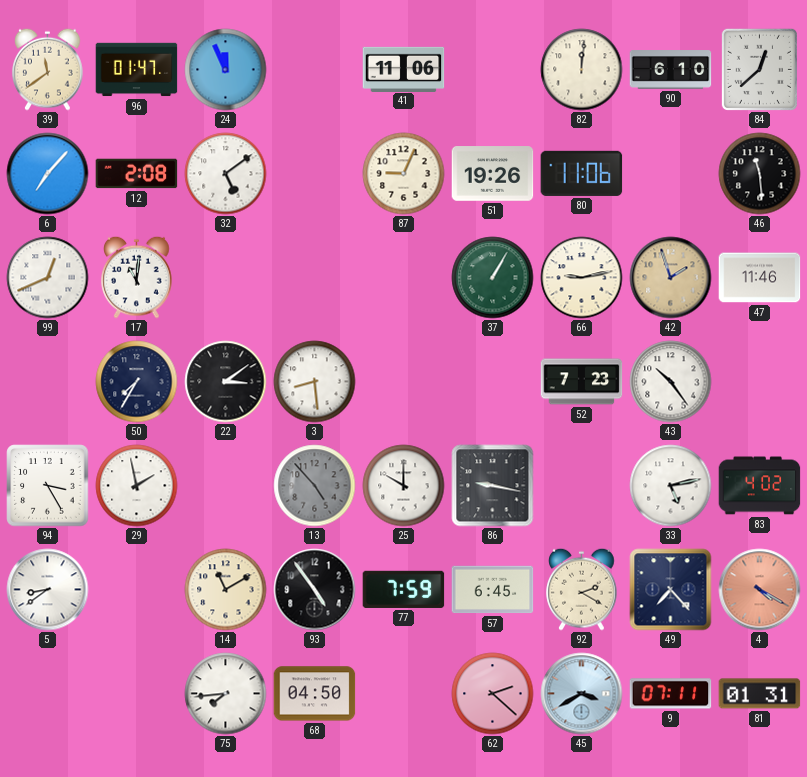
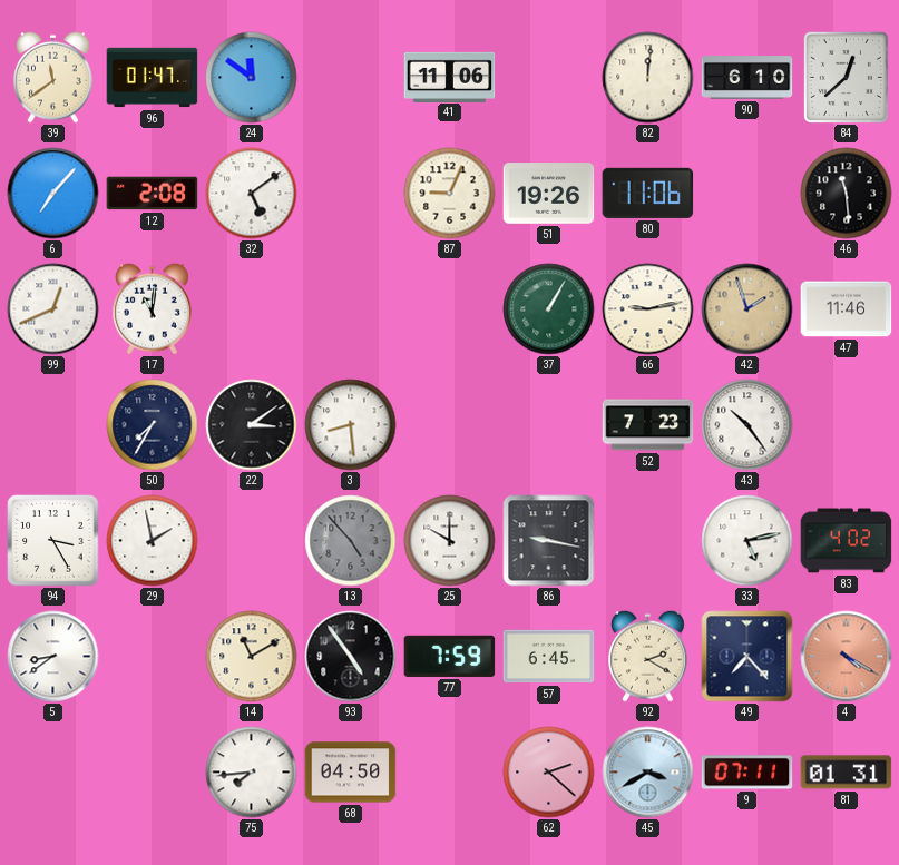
24: 11:56 -> 11:51
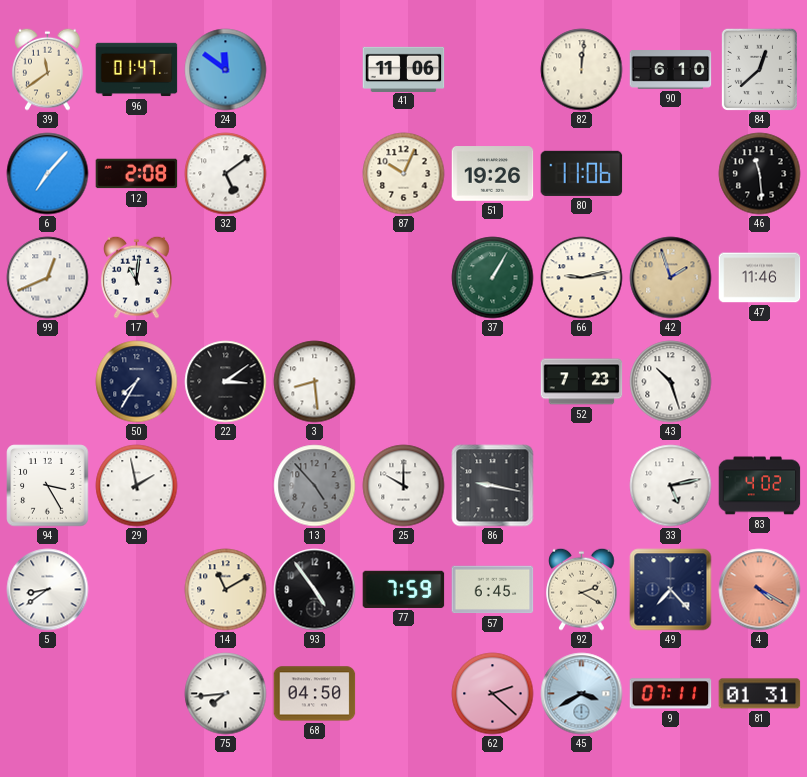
87: 9:04 -> 10:04
43: 10:24 -> 10:27
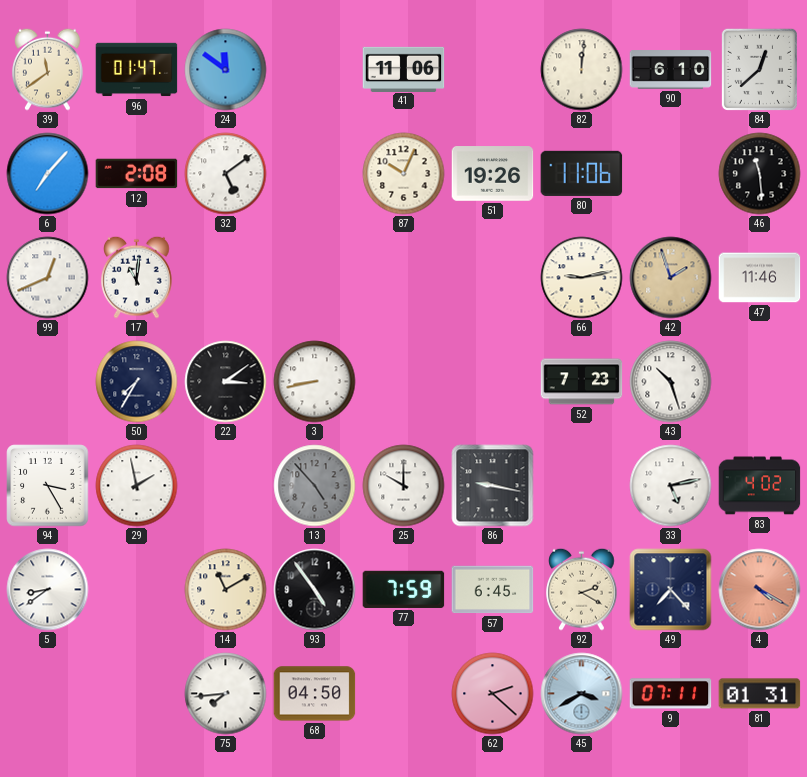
37: 1:05 -> none
3: 8:29 -> 8:43
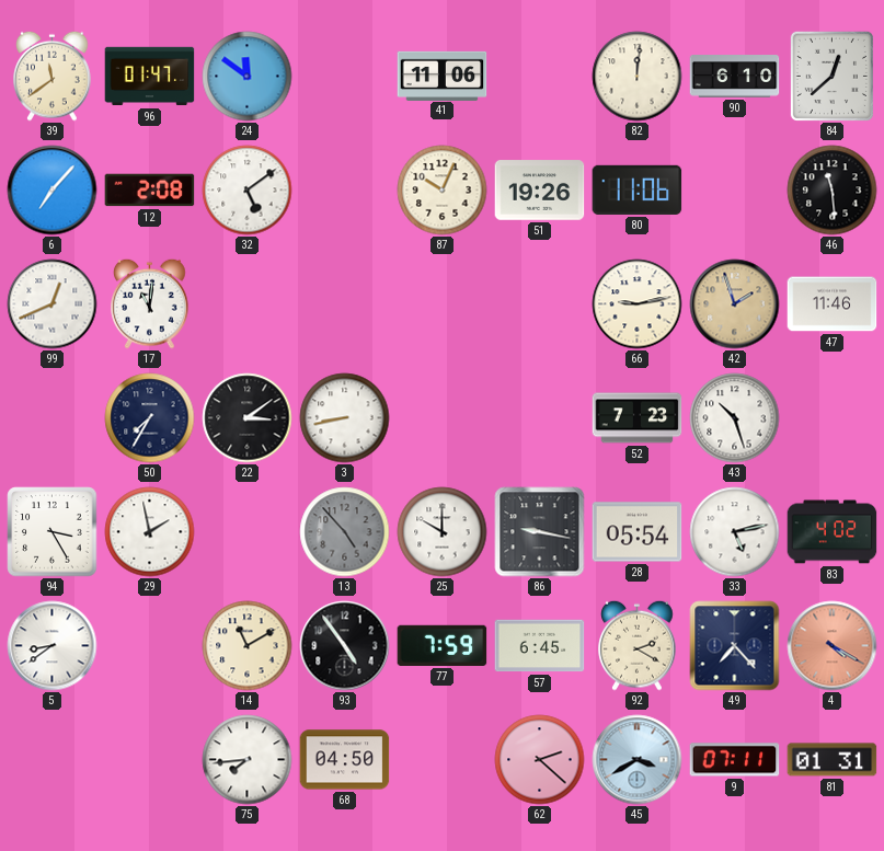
28: none -> 05:54
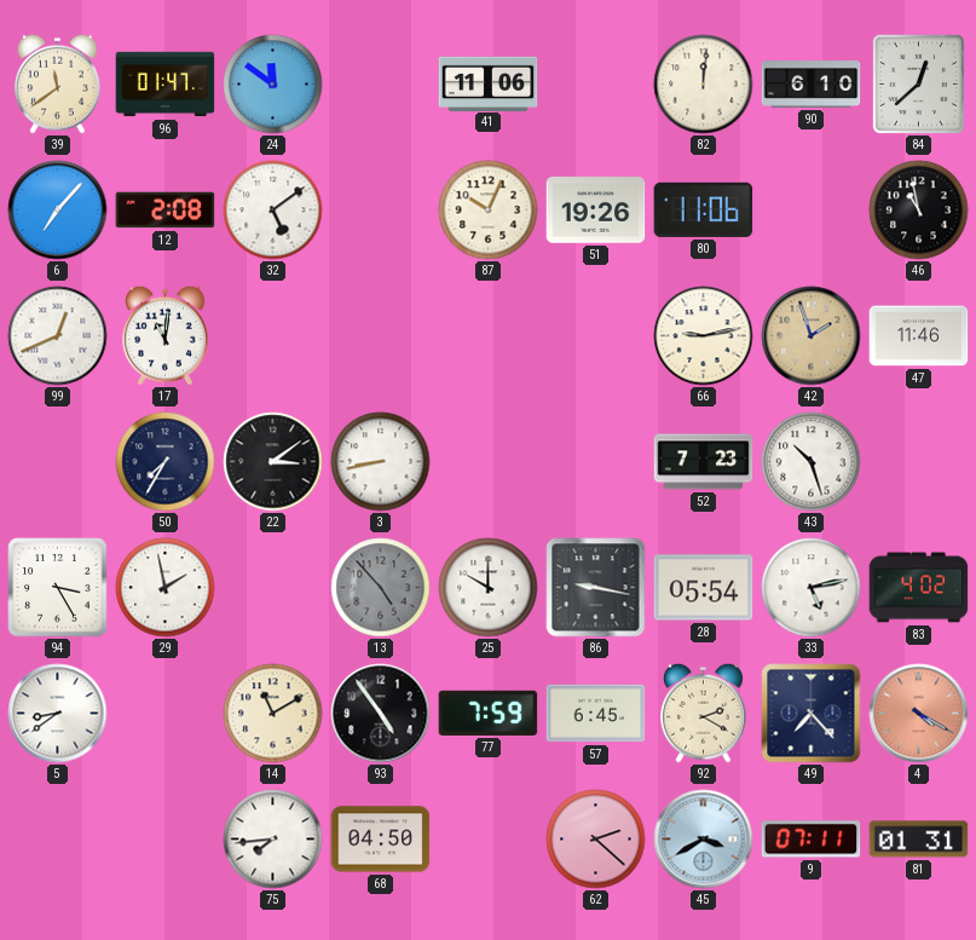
46: 11:29 -> 10:58
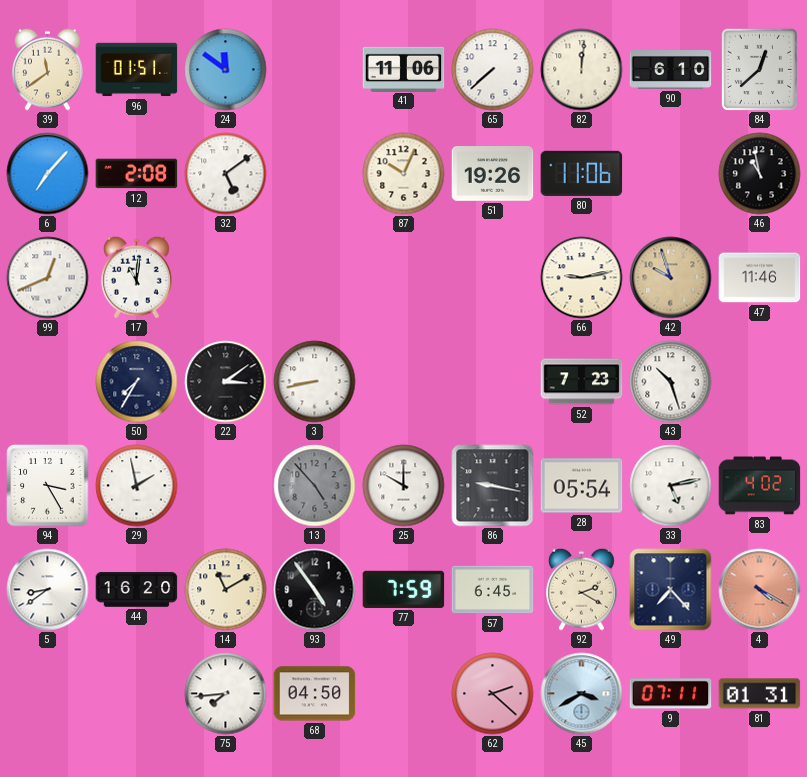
96: 01:47 -> 01:51
65: none -> 7:38
42: 1:57 -> 9:57
44: none -> 16:20
